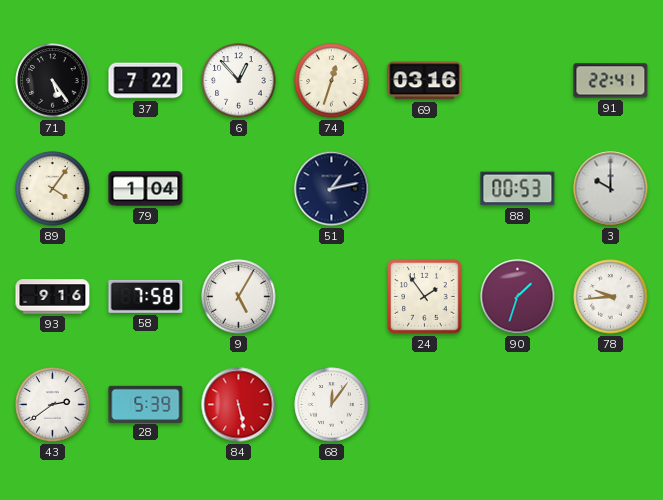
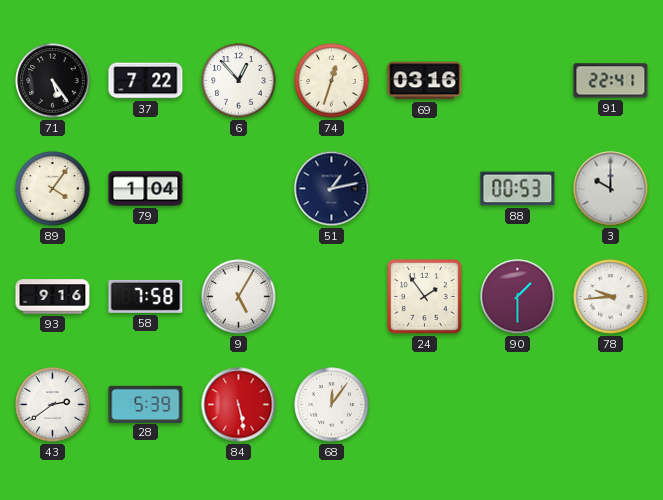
90: 1:33 -> 1:30
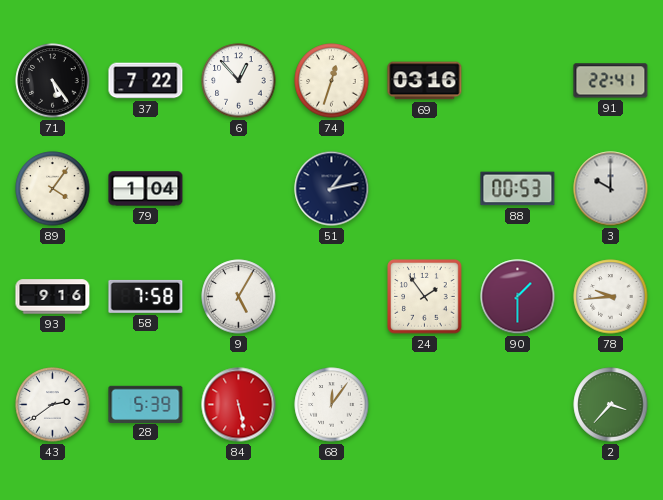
2: none -> 3:37
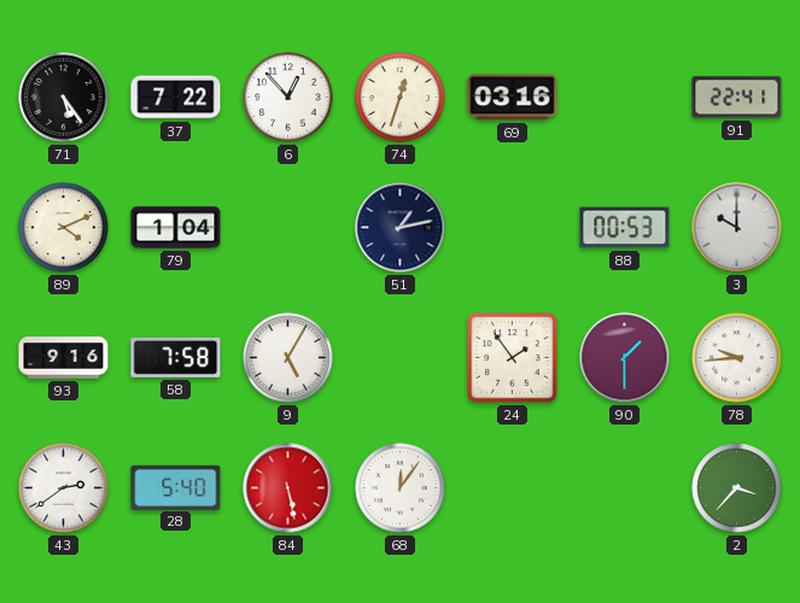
89: 4:06 -> 4:11
28: 5:39 -> 5:40
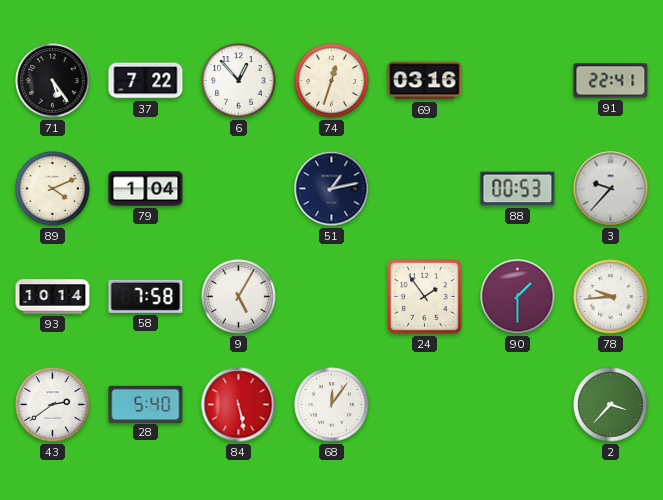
3: 10:00 -> 9:37
93: 9:16 -> 10:14
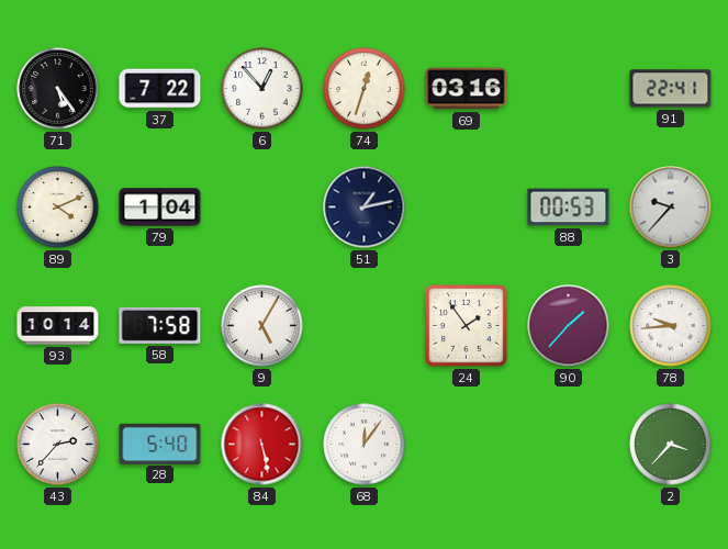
90: 1:30 -> 1:37
43: 2:39 -> 2:37
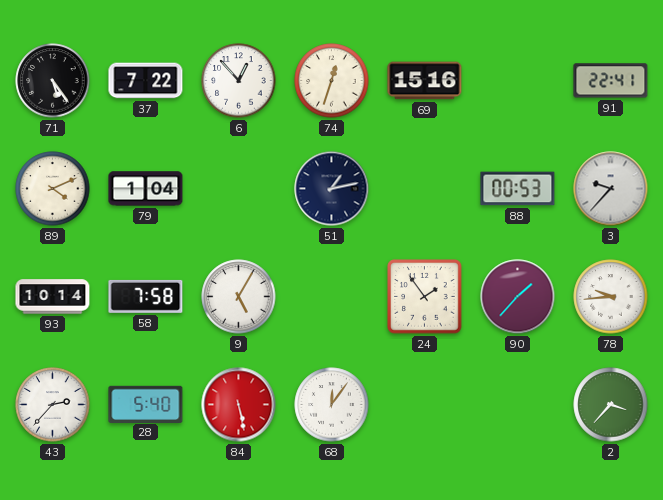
69: 03:16 -> 15:16
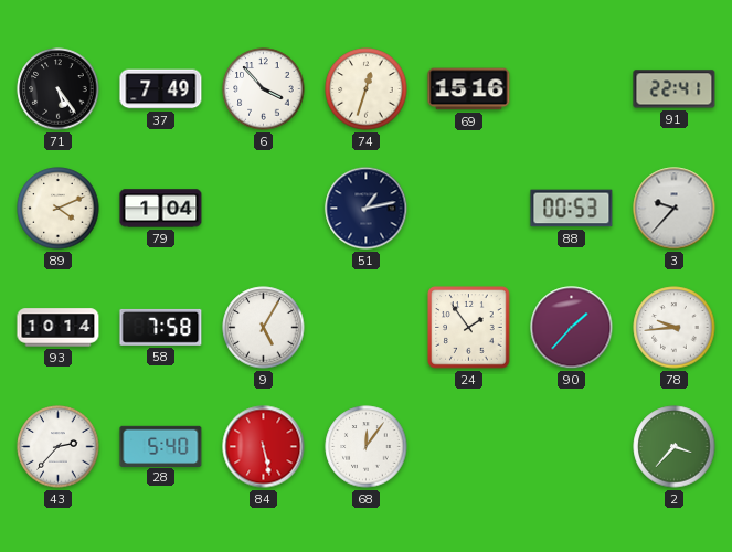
37: 7:22 -> 7:49
6: 12:53 -> 3:53
